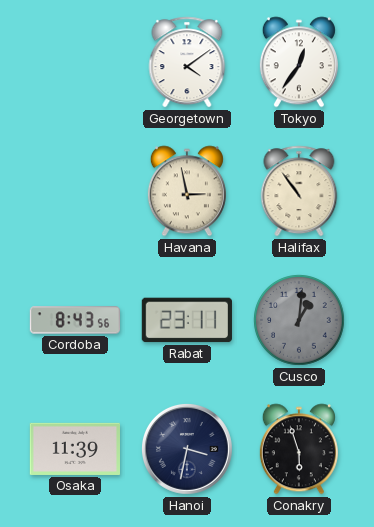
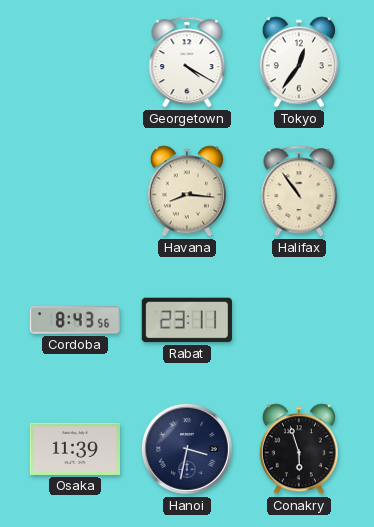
Georgetown: 4:09 -> 4:20
Havana: 2:58 -> 8:16
Cusco: 1:01 -> none
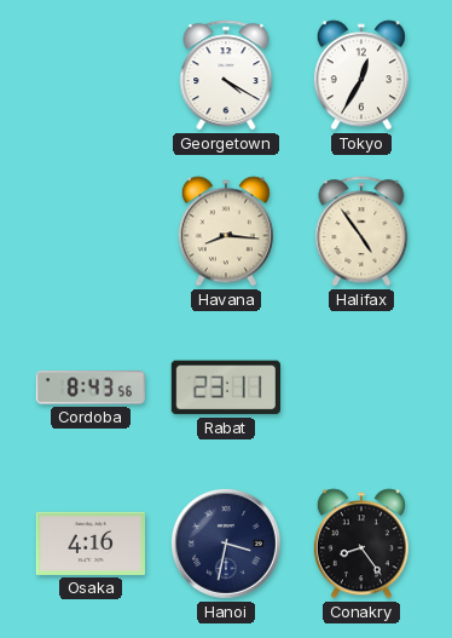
Tokyo: 12:36 -> 12:35
Halifax: 10:54 -> 4:54
Osaka: 11:39 -> 4:16
Conakry: 5:57 -> 8:24
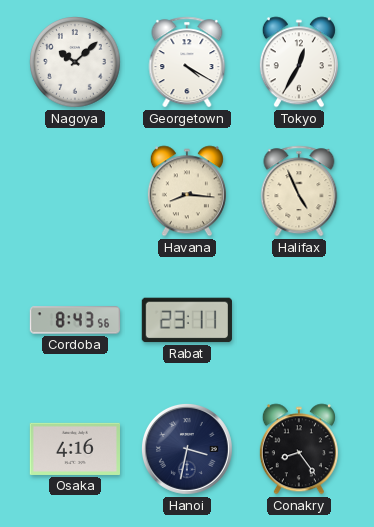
Nagoya: none -> 10:08
Halifax: 4:54 -> 4:56
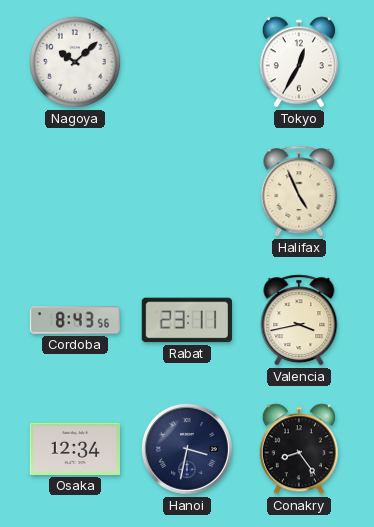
Georgetown: 4:20 -> none
Havana: 8:16 -> none
Valencia: none -> 3:43
Osaka: 4:16 -> 12:34
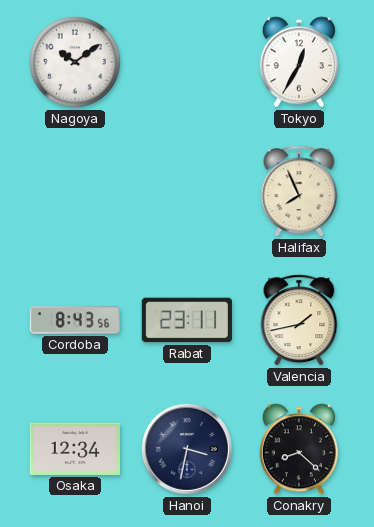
Nagoya: 10:08 -> 10:09
Halifax: 4:56 -> 7:56
Valencia: 3:43 -> 1:43
Conakry: 8:24 -> 8:22
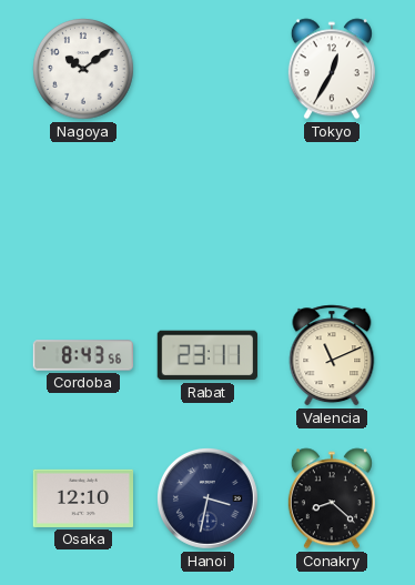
Halifax: 7:56 -> none
Valencia: 1:43 -> 11:11
Osaka: 12:34 -> 12:10
